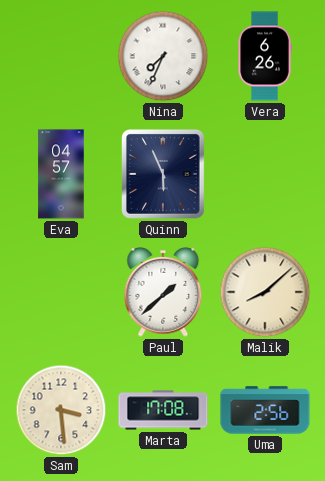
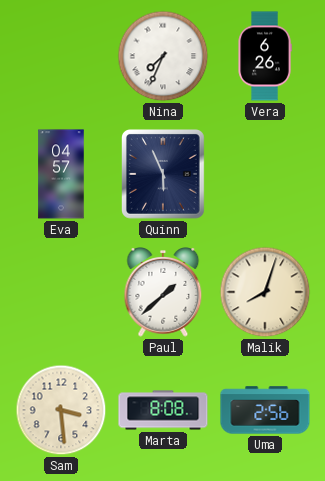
Malik: 8:08 -> 8:03
Marta: 17:08 -> 8:08
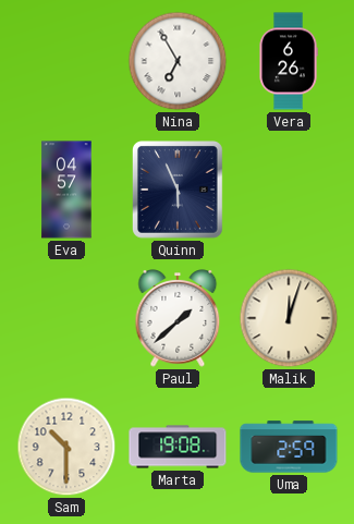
Nina: 7:34 -> 6:55
Malik: 8:03 -> 12:03
Sam: 3:29 -> 10:30
Marta: 8:08 -> 19:08
Uma: 2:56 -> 2:59
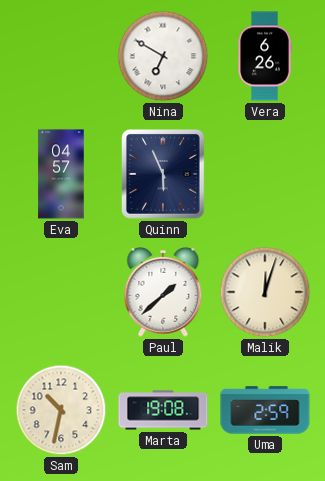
Nina: 6:55 -> 6:50
Sam: 10:30 -> 10:32
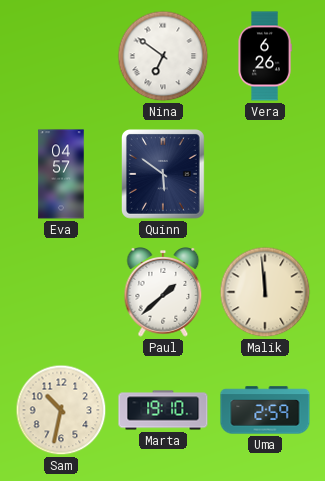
Nina: 6:50 -> 6:51
Quinn: 5:56 -> 5:51
Malik: 12:03 -> 11:59
Marta: 19:08 -> 19:10
